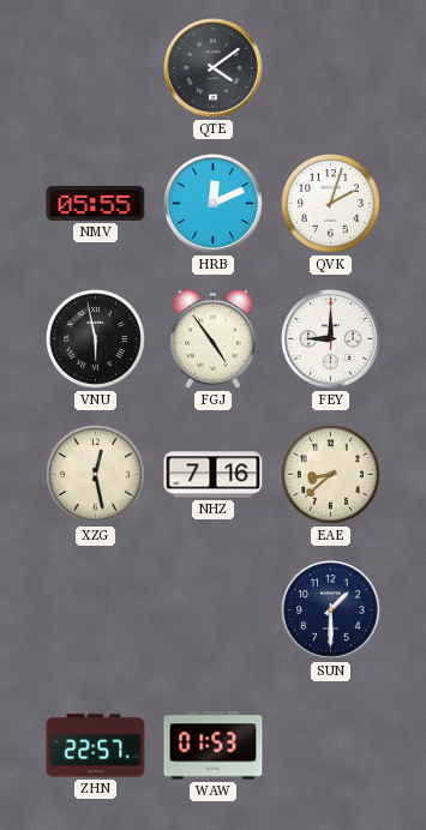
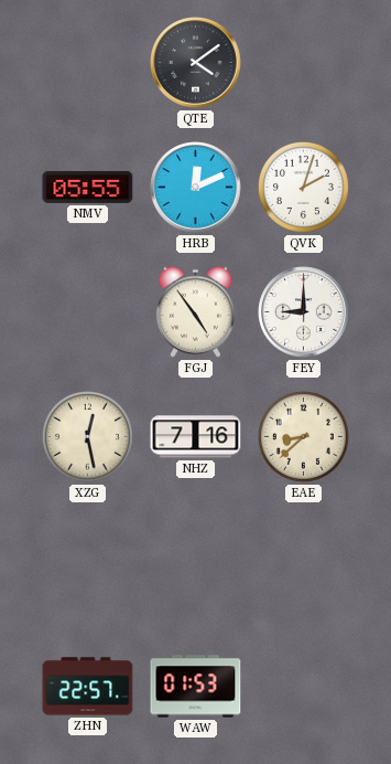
VNU: 5:58 -> none
SUN: 1:30 -> none
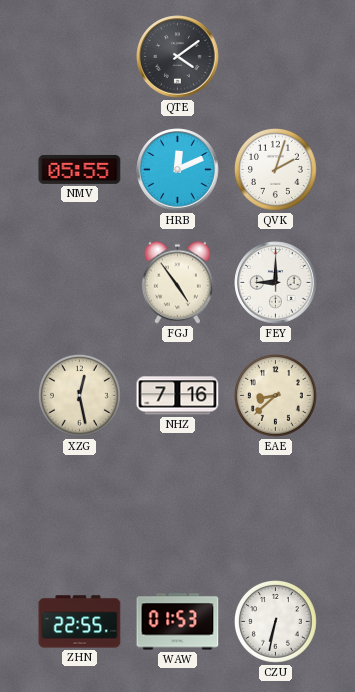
ZHN: 22:57 -> 22:55
CZU: none -> 6:32
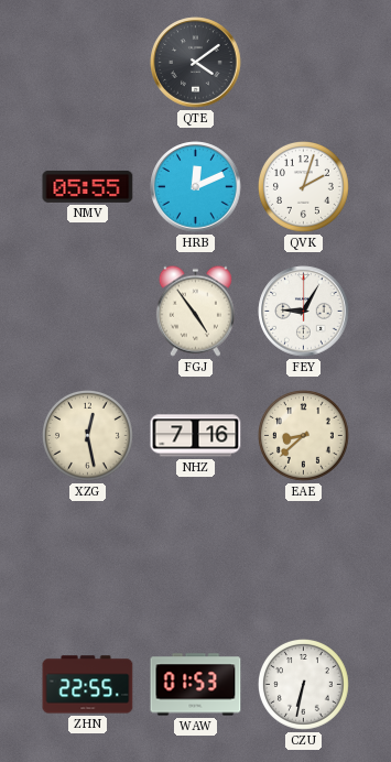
FEY: 9:00 -> 9:05
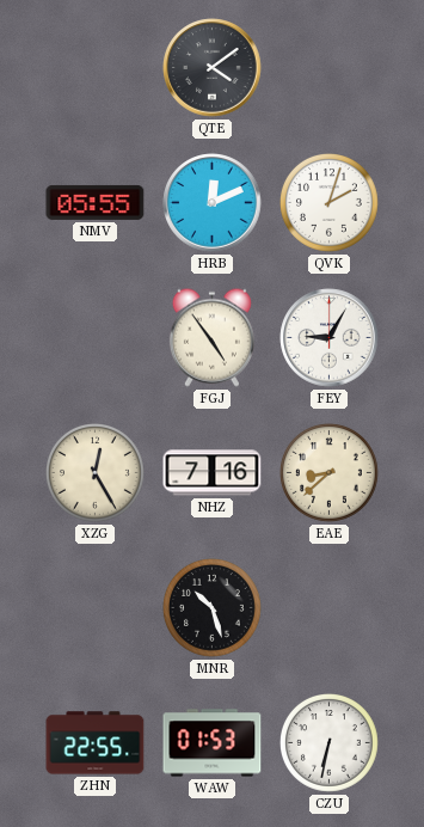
XZG: 12:28 -> 12:25
MNR: none -> 10:27
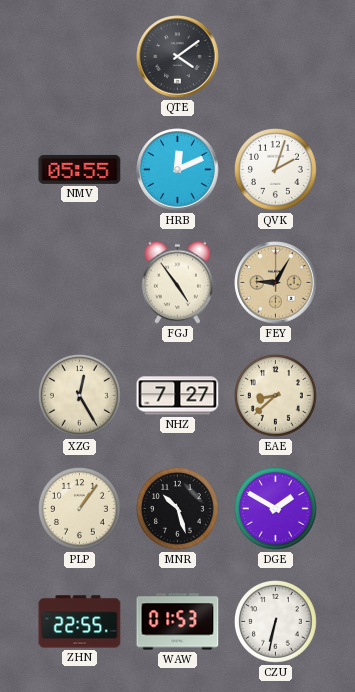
FEY dial: white -> champagne
NHZ: 7:16 -> 7:27
PLP: none -> 1:06
DGE: none -> 1:50
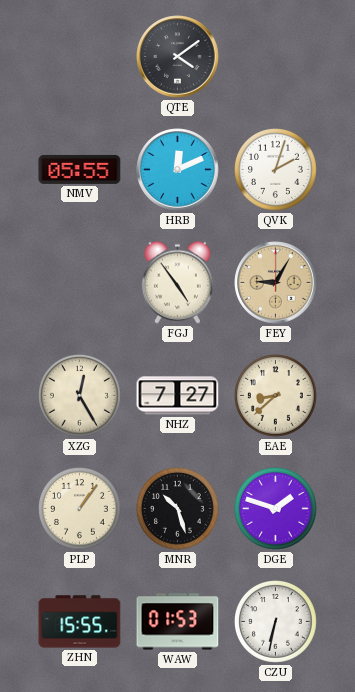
DGE: 1:50 -> 1:48
ZHN: 22:55 -> 15:55
